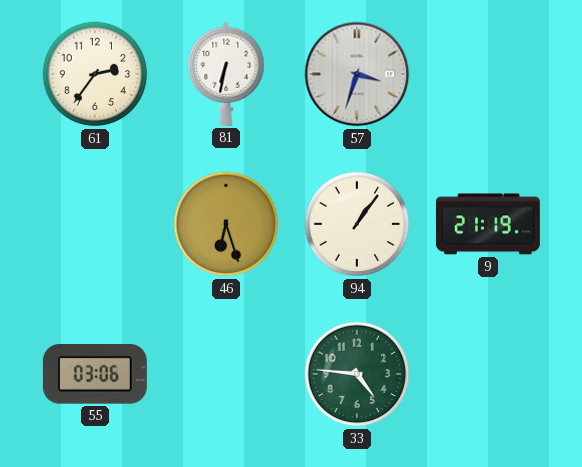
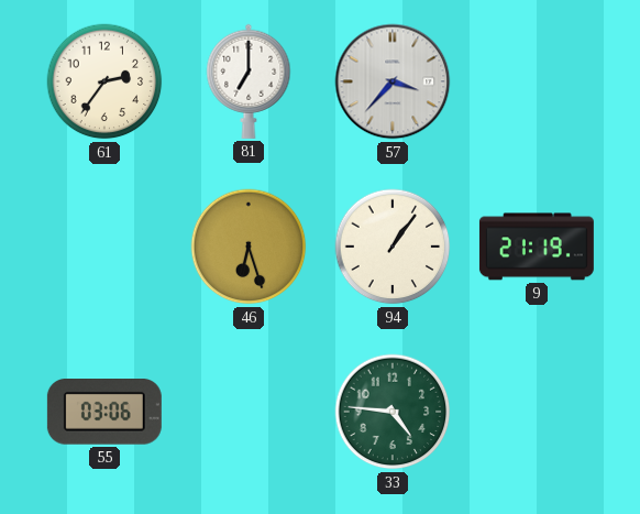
81: 6:32 -> 7:00
57: 3:33 -> 3:37
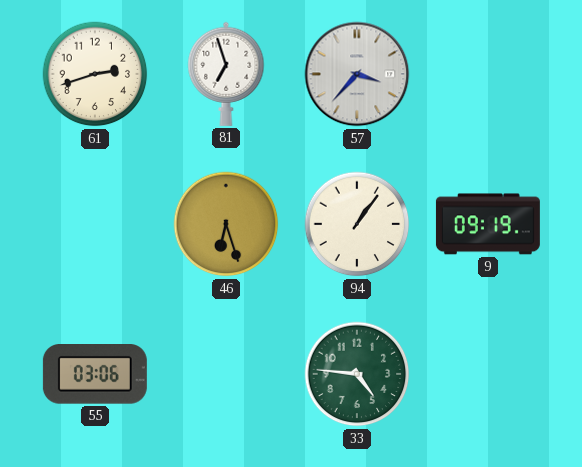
61: 2:36 -> 2:42
81: 7:00 -> 6:57
9: 21:19 -> 09:19
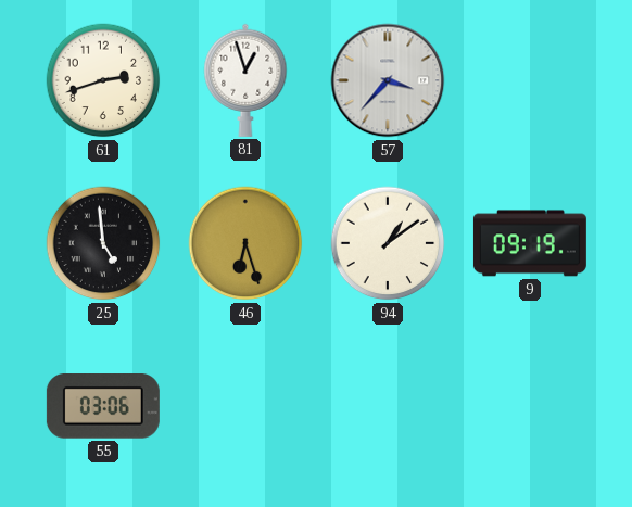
81: 6:57 -> 12:57
25: none -> 4:59
94: 1:06 -> 1:09
33: 4:46 -> none
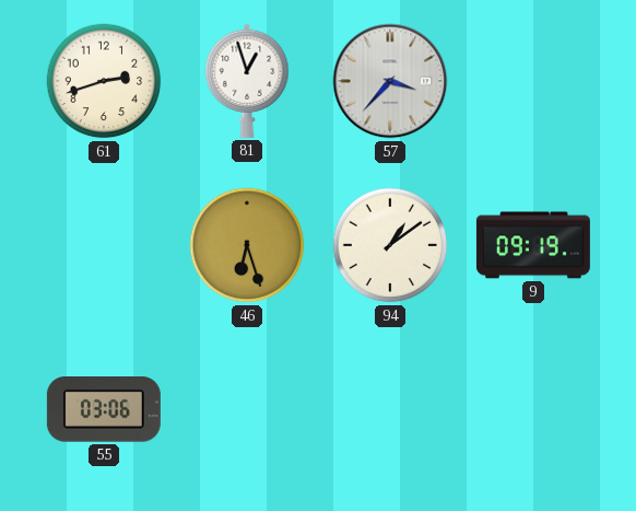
25: 4:59 -> none
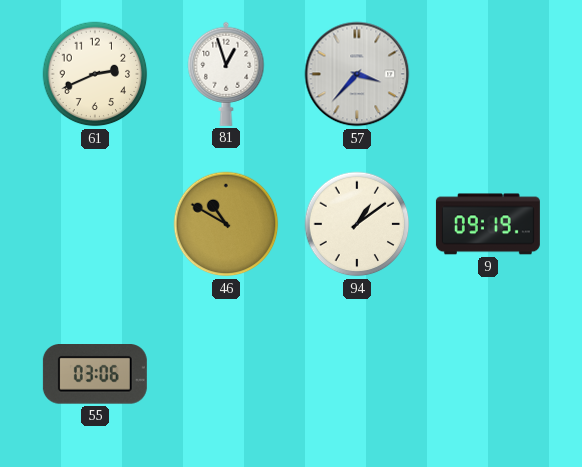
61: 2:42 -> 2:41
46: 6:27 -> 10:50
